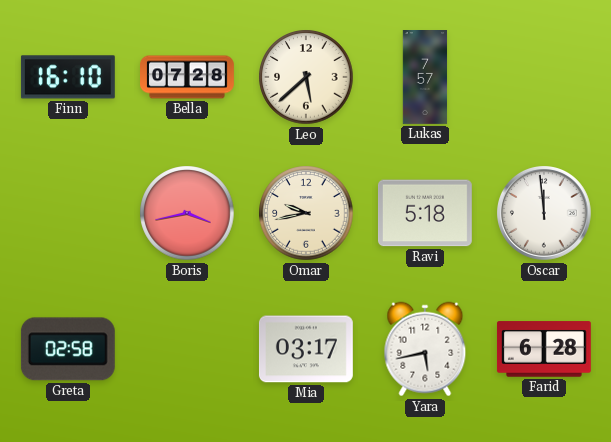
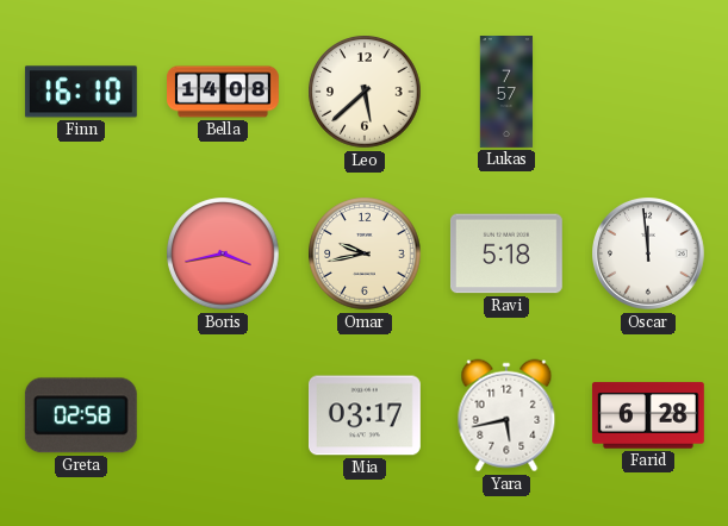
Bella: 07:28 -> 14:08
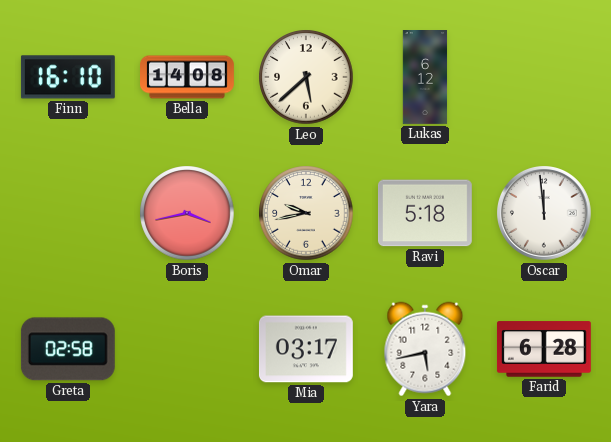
Lukas: 7:57 -> 6:12
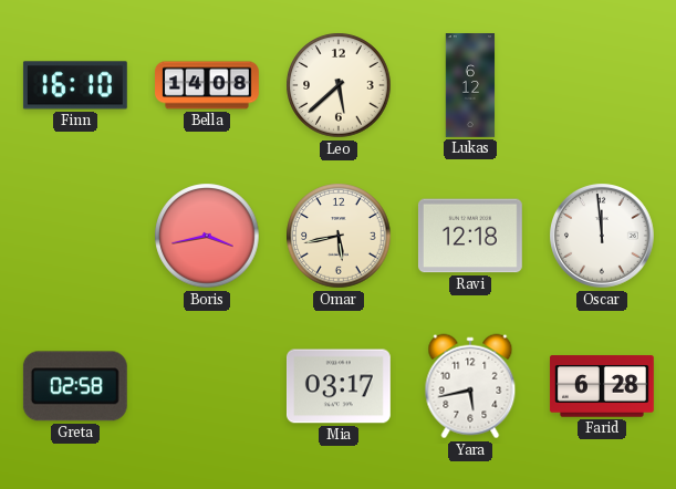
Omar: 9:43 -> 5:43
Ravi: 5:18 -> 12:18
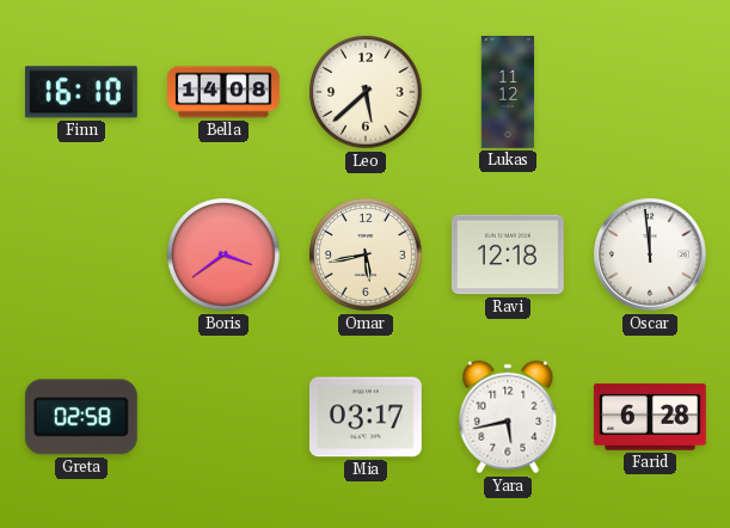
Lukas: 6:12 -> 11:12
Boris: 3:43 -> 3:39
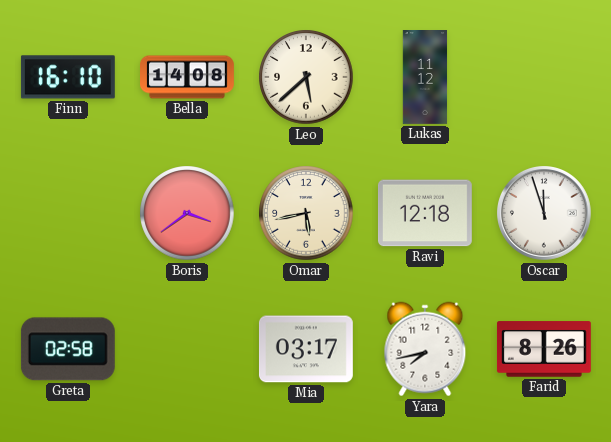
Oscar: 11:59 -> 11:57
Yara: 5:43 -> 7:43
Farid: 6:28 -> 8:26
